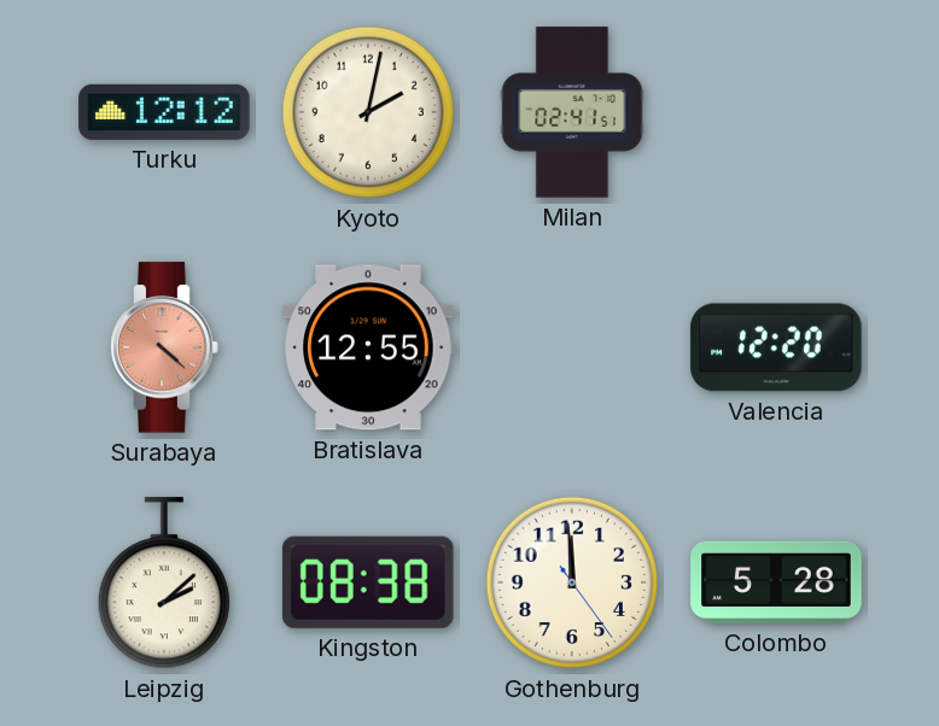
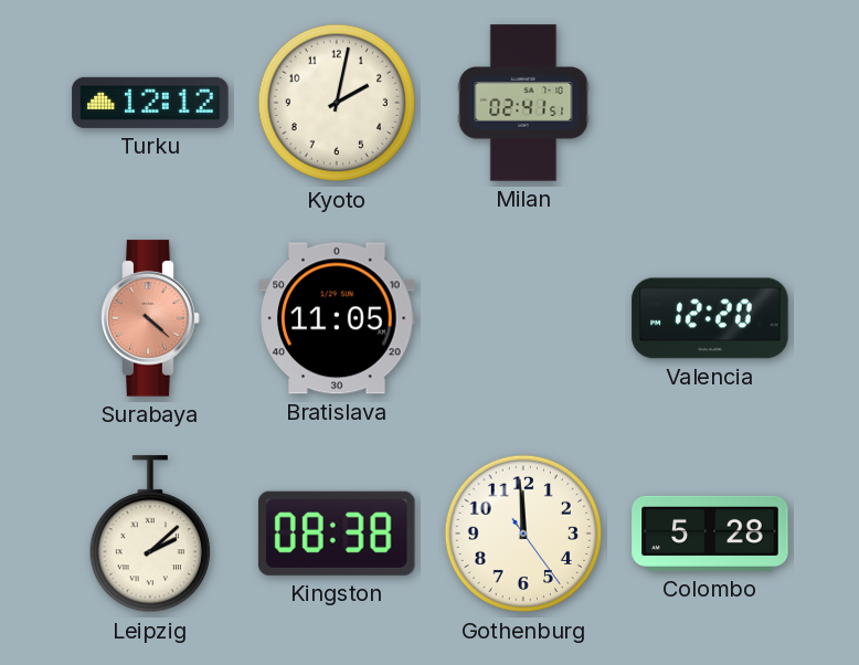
Bratislava: 12:55 -> 11:05
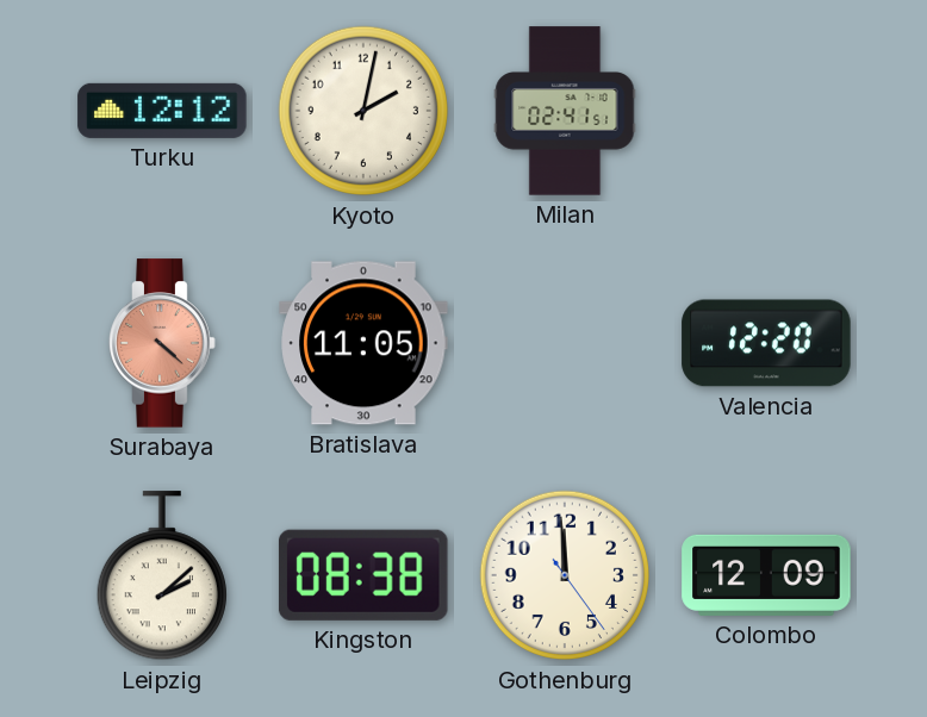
Colombo: 5:28 -> 12:09
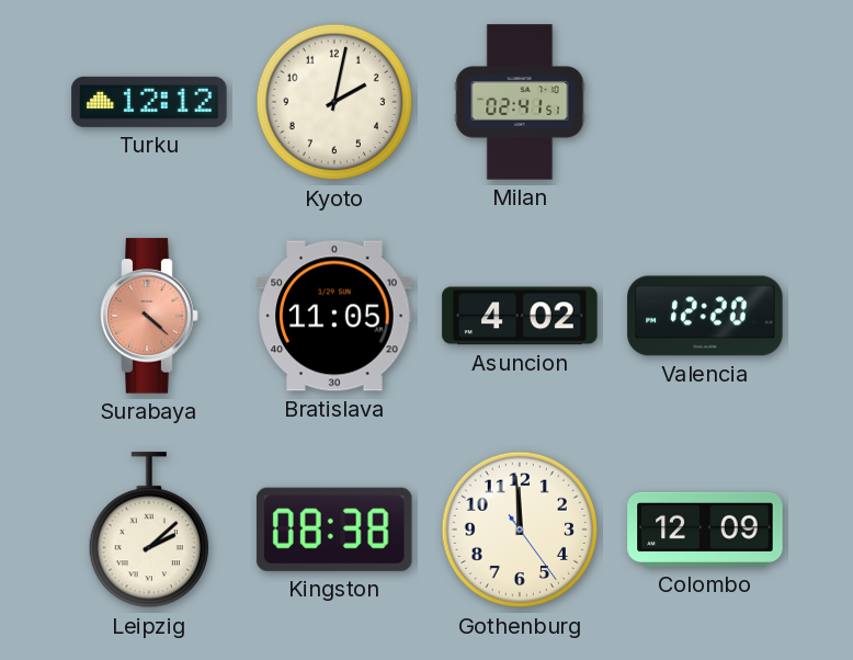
Asuncion: none -> 4:02
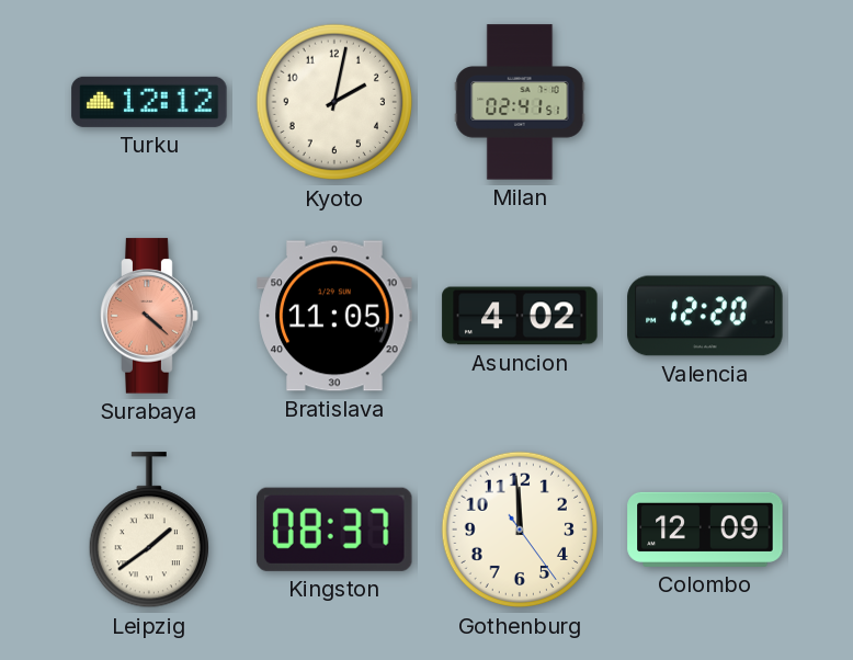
Leipzig: 2:08 -> 1:39
Kingston: 08:38 -> 08:37
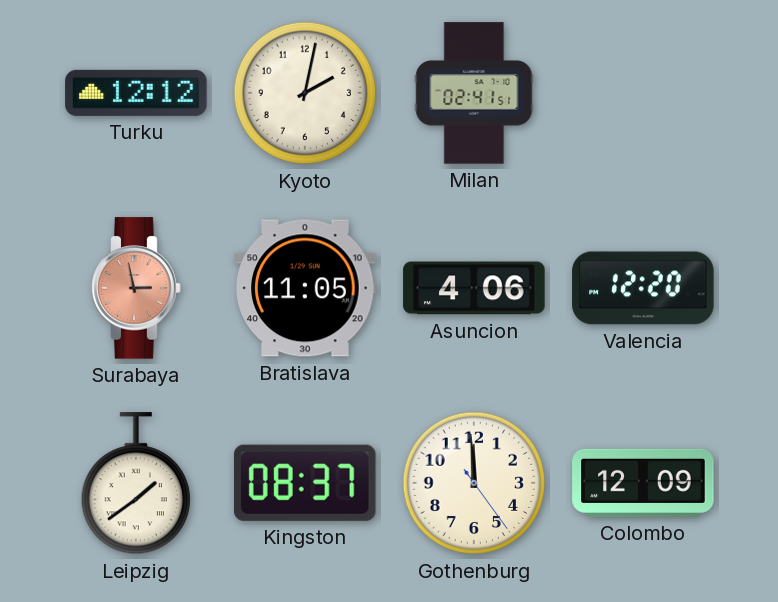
Surabaya: 4:22 -> 2:58
Asuncion: 4:02 -> 4:06
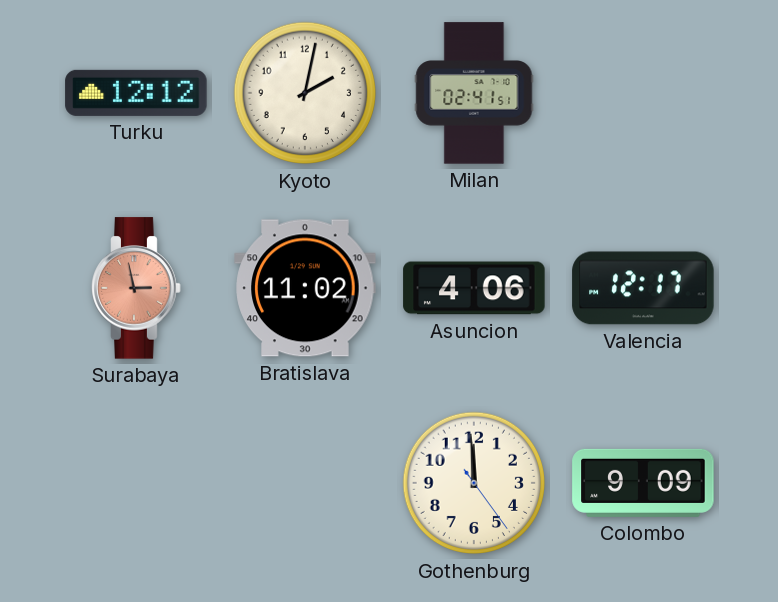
Bratislava: 11:05 -> 11:02
Valencia: 12:20 -> 12:17
Leipzig: 1:39 -> none
Kingston: 08:37 -> none
Colombo: 12:09 -> 9:09
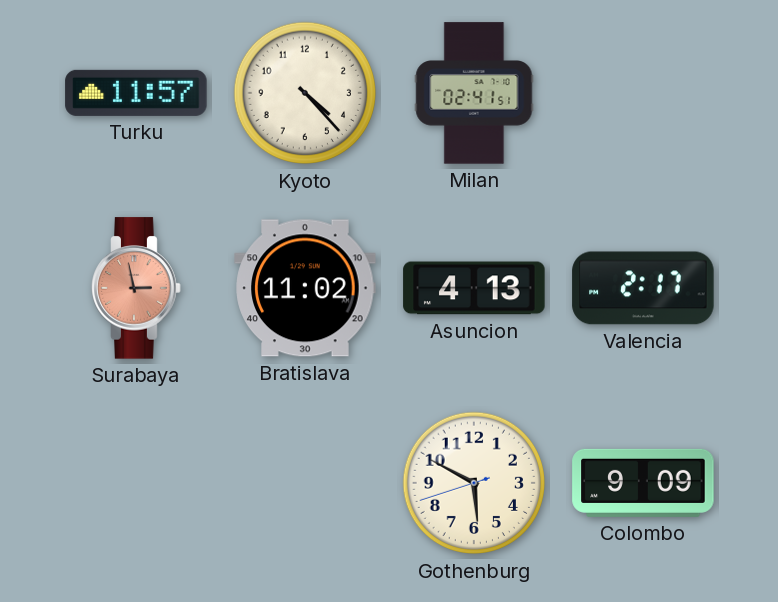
Turku: 12:12 -> 11:57
Kyoto: 2:02 -> 4:23
Asuncion: 4:06 -> 4:13
Valencia: 12:17 -> 2:17
Gothenburg: 11:59 -> 5:49
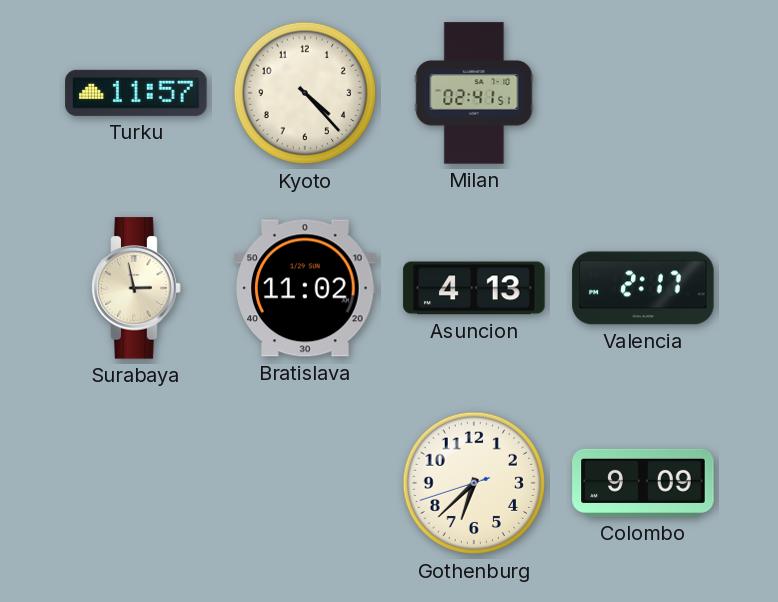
Surabaya dial: salmon -> cream
Gothenburg: 5:49 -> 6:37
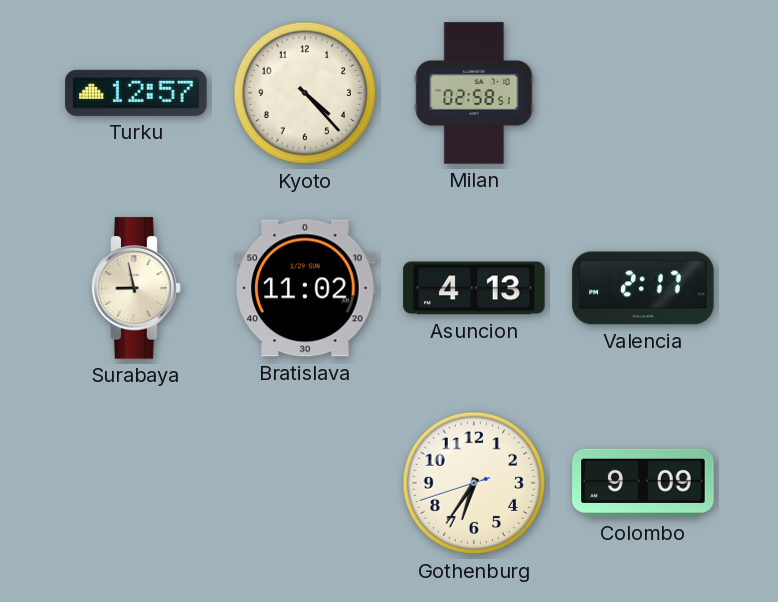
Turku: 11:57 -> 12:57
Milan: 02:41 -> 02:58
Surabaya: 2:58 -> 8:58
Gothenburg: 6:37 -> 6:35
